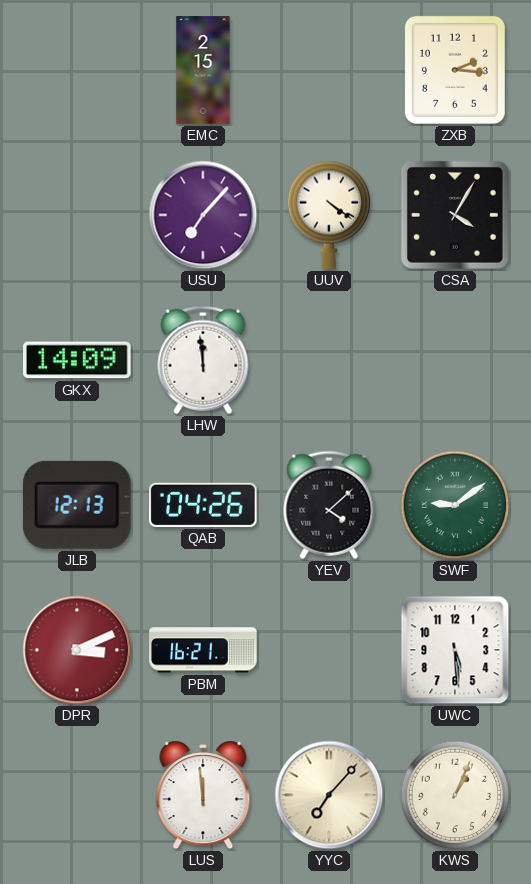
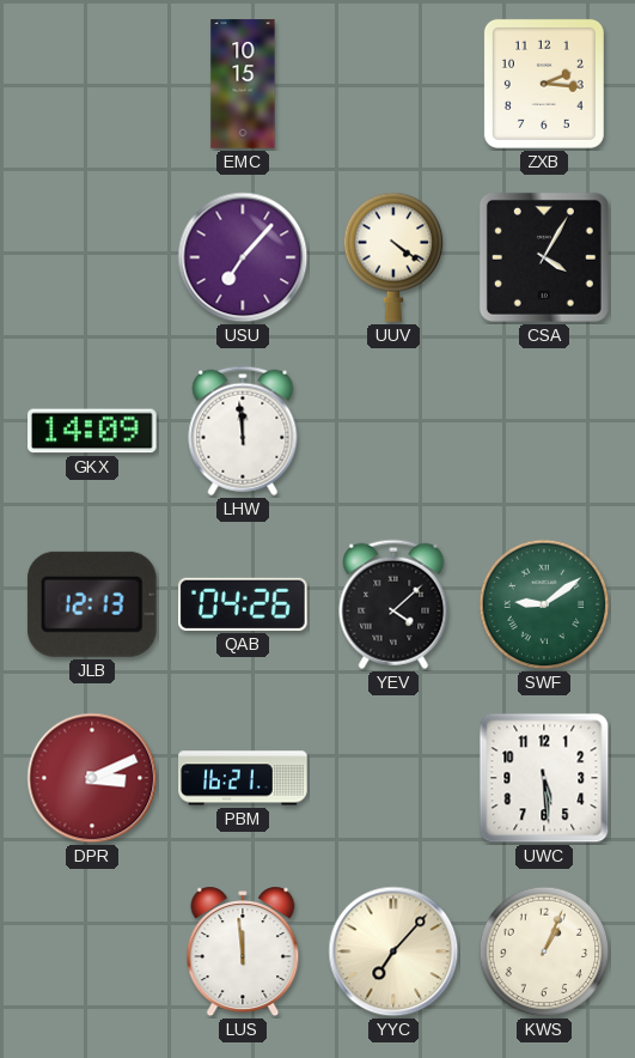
EMC: 2:15 -> 10:15
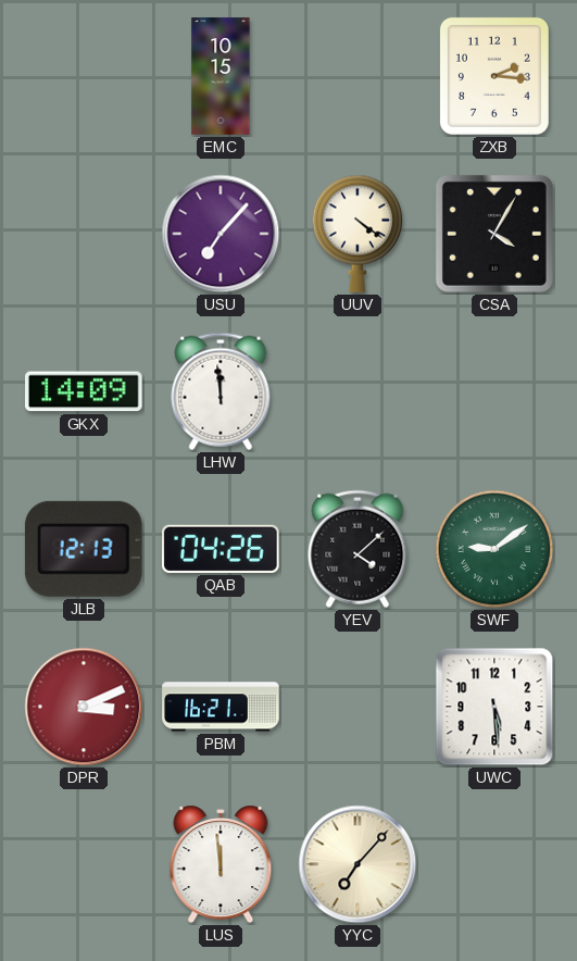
KWS: 1:04 -> none
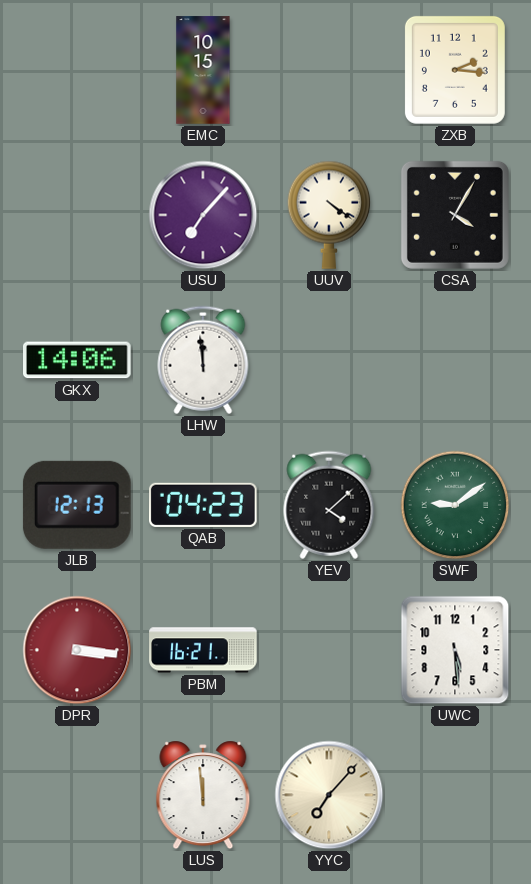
GKX: 14:09 -> 14:06
QAB: 04:26 -> 04:23
DPR: 3:11 -> 3:16
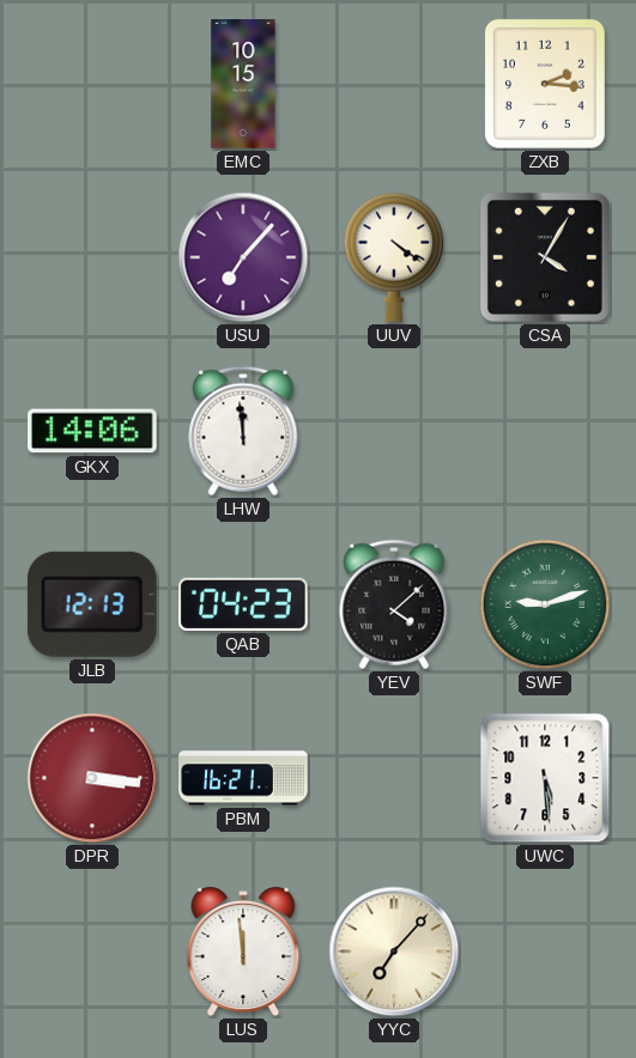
SWF: 9:09 -> 9:12
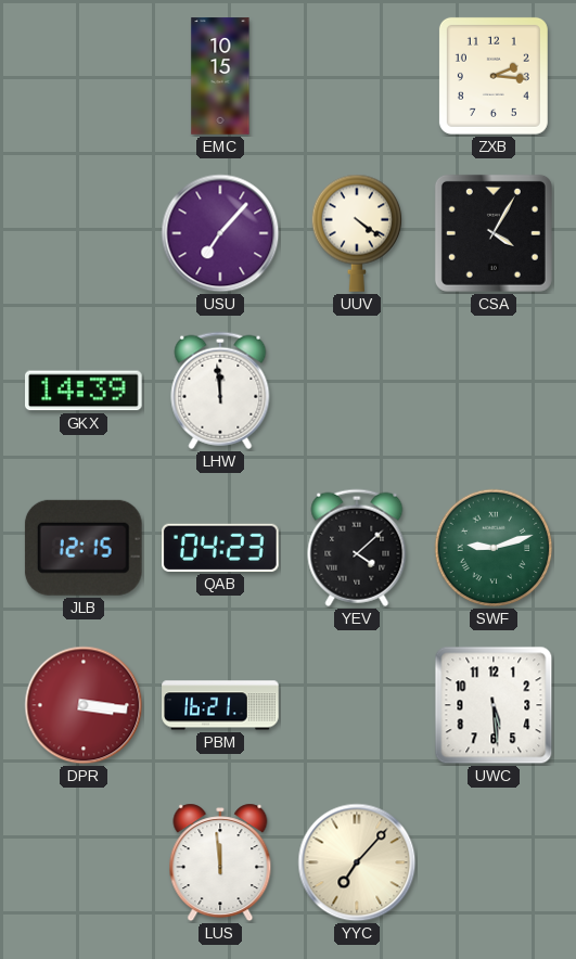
GKX: 14:06 -> 14:39
JLB: 12:13 -> 12:15
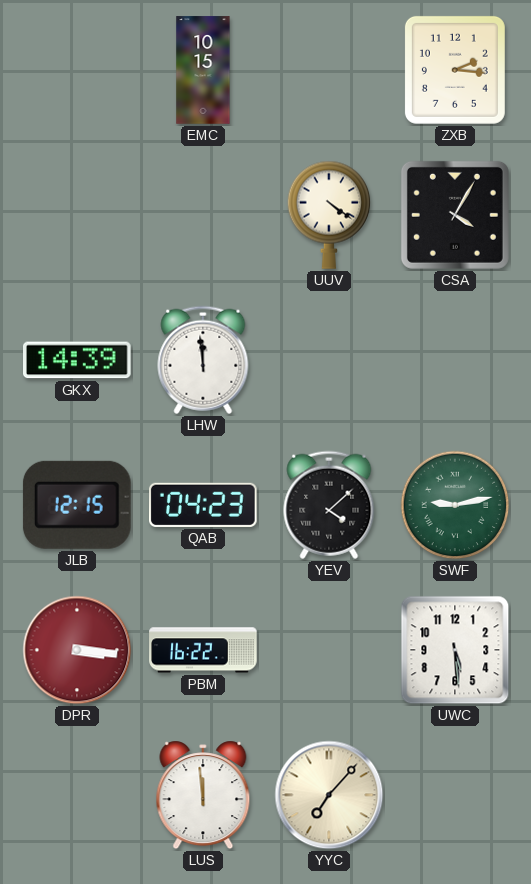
USU: 7:07 -> none
SWF: 9:12 -> 9:13
PBM: 16:21 -> 16:22
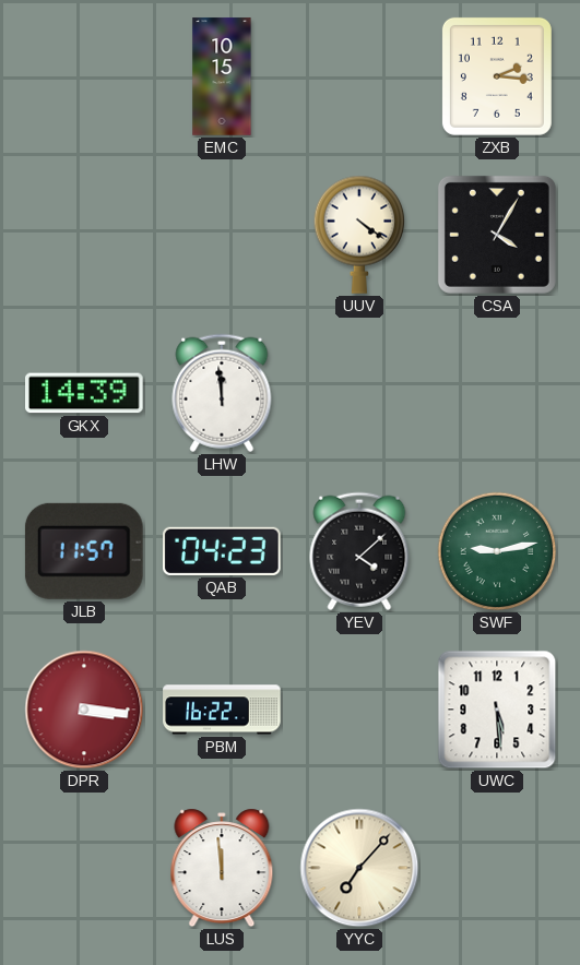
JLB: 12:15 -> 11:57
